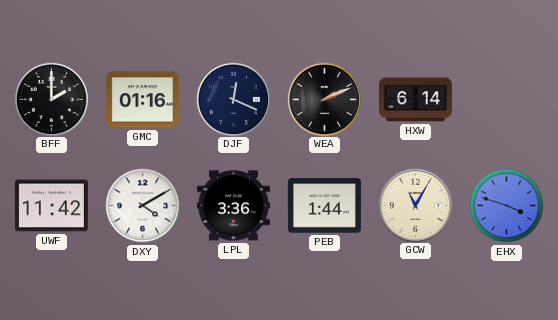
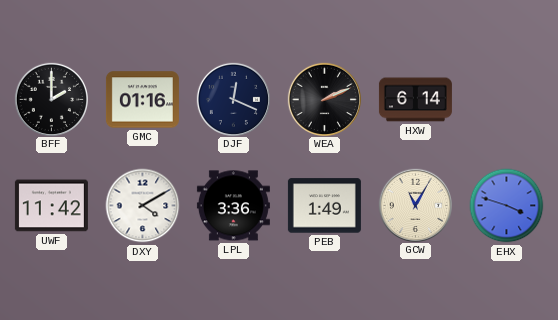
PEB: 1:44 -> 1:49
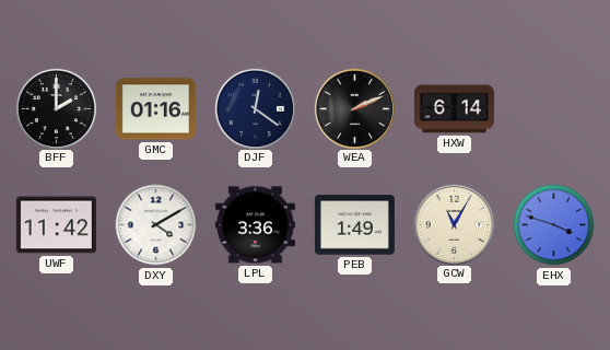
DJF: 12:19 -> 12:21
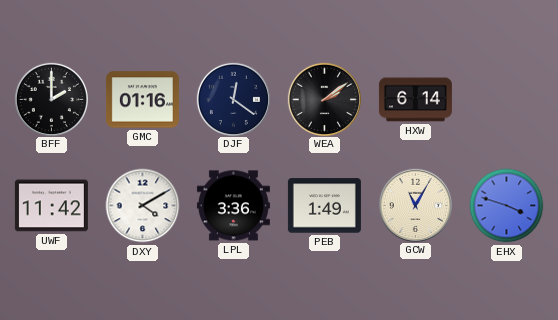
WEA: 2:11 -> 2:09
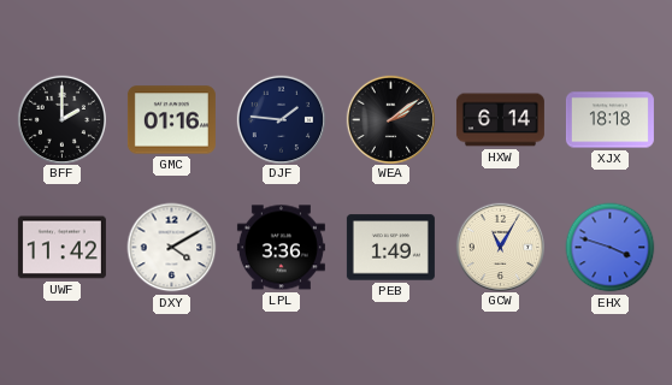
DJF: 12:21 -> 1:46
XJX: none -> 18:18
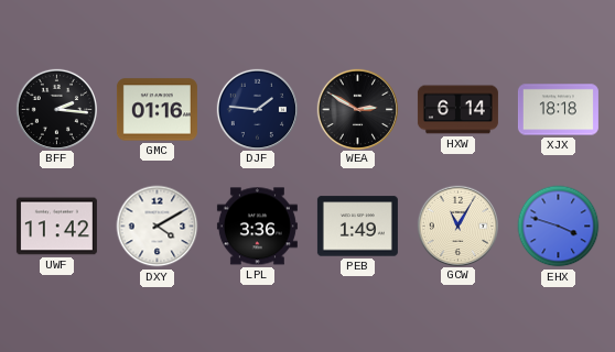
BFF: 2:00 -> 2:16
WEA: 2:09 -> 2:50
